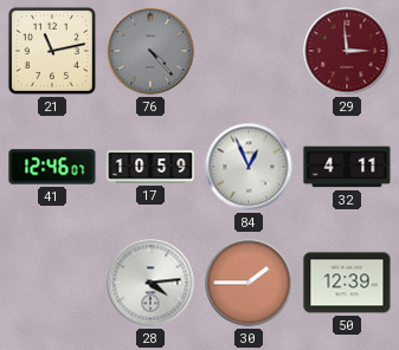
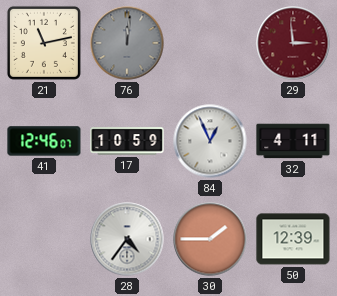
76: 4:23 -> 12:01
28: 4:14 -> 4:36
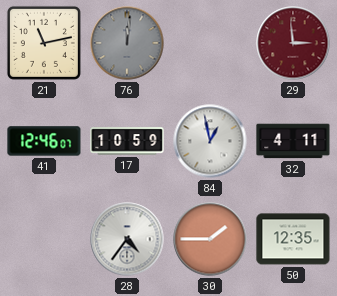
84: 12:56 -> 12:58
50: 12:39 -> 12:35
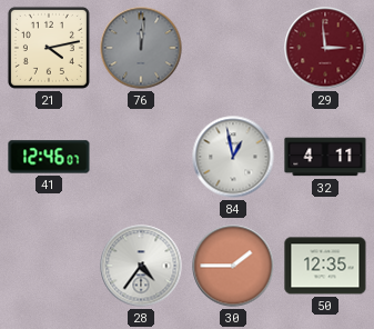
21: 11:13 -> 4:13
17: 10:59 -> none
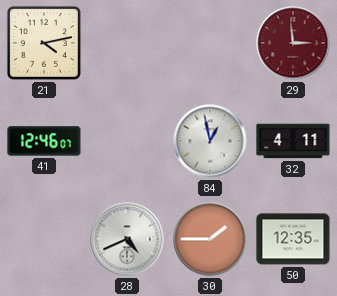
76: 12:01 -> none
28: 4:36 -> 4:41
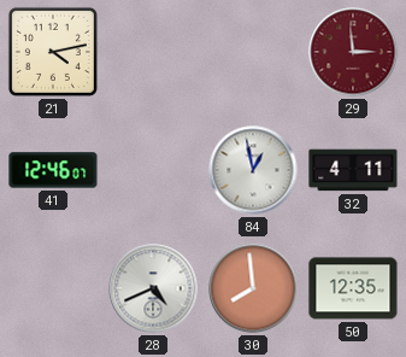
30: 1:45 -> 7:59
